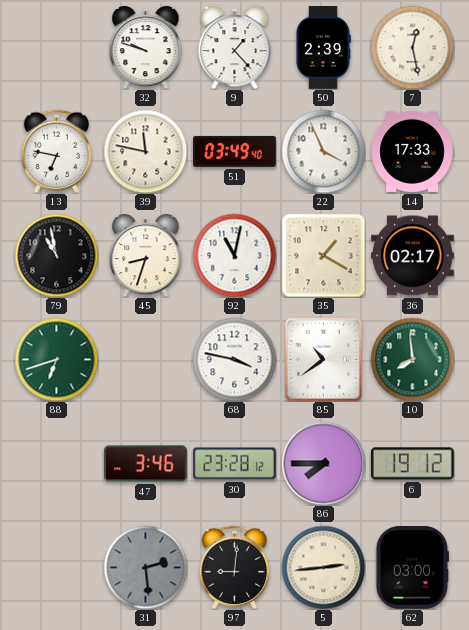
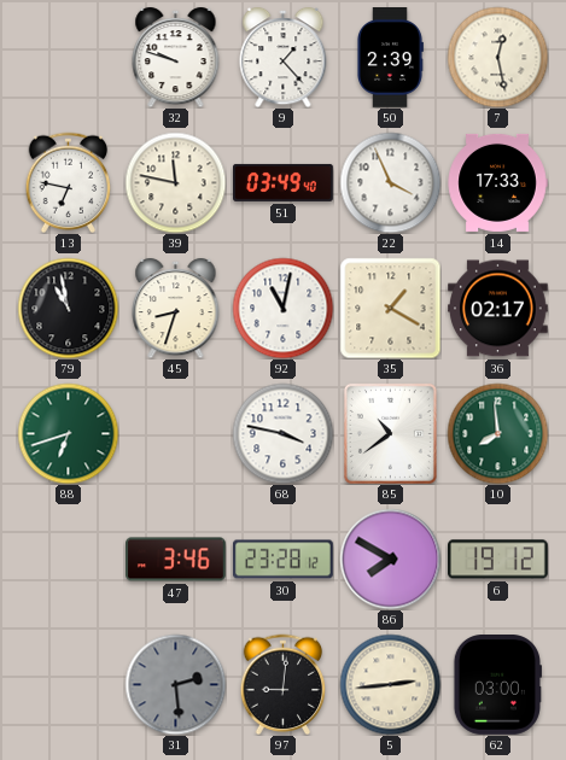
86: 7:45 -> 7:50
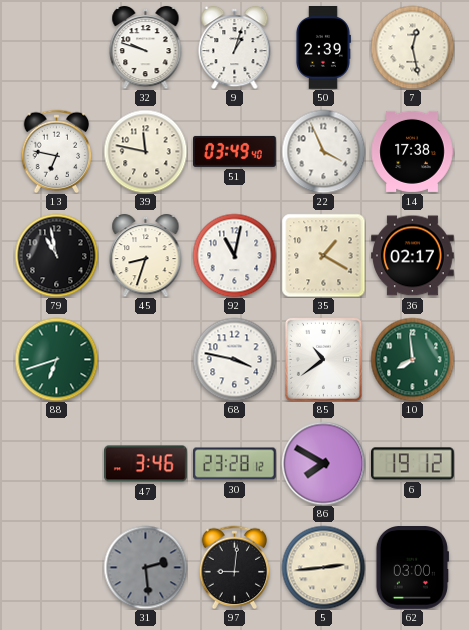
9: 1:23 -> 1:03
14: 17:33 -> 17:38
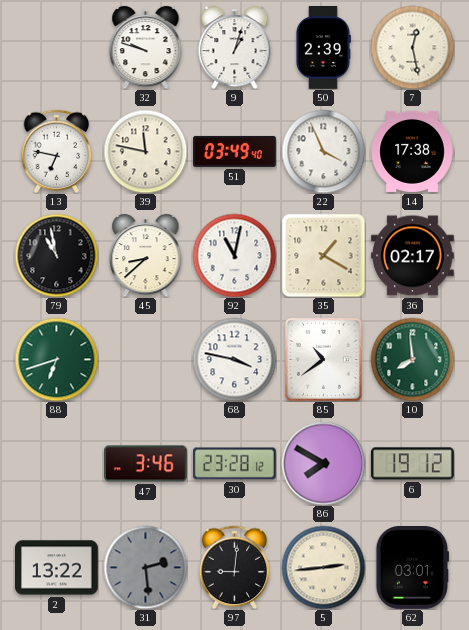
45: 8:33 -> 8:38
2: none -> 13:22
62: 03:00 -> 03:01
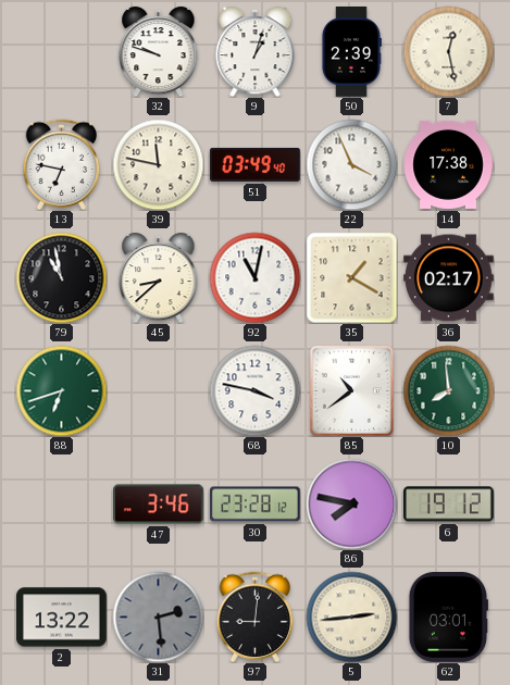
86: 7:50 -> 7:47
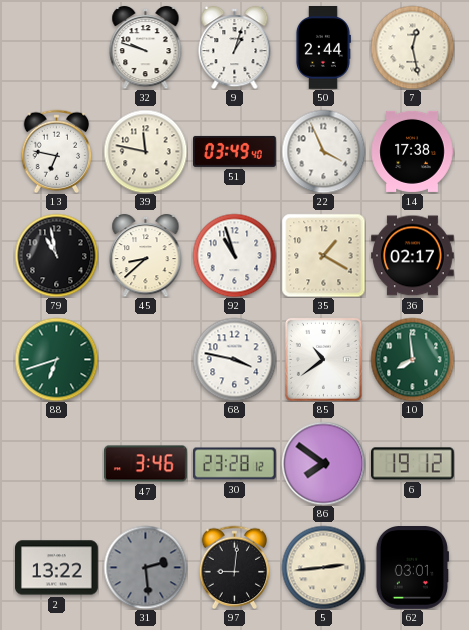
50: 2:39 -> 2:44
92: 11:02 -> 10:57
86: 7:47 -> 7:51
